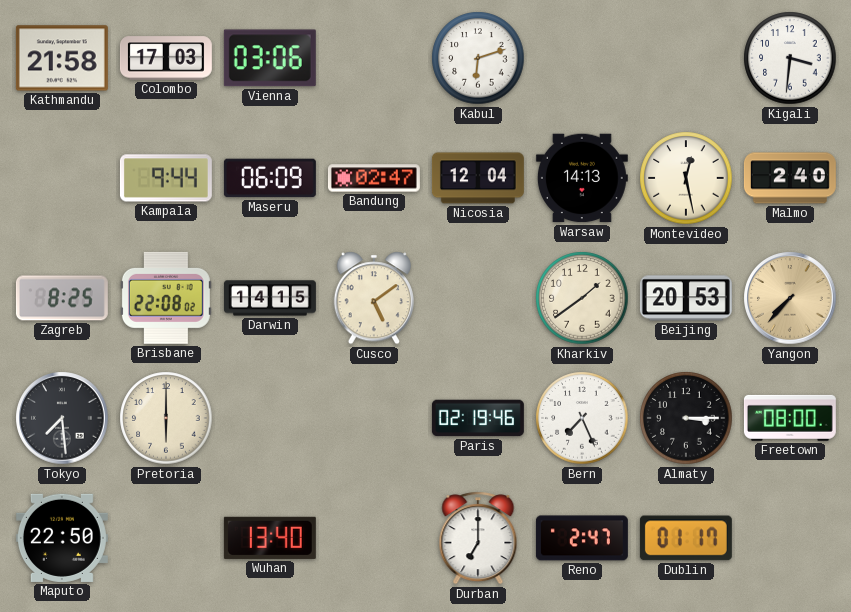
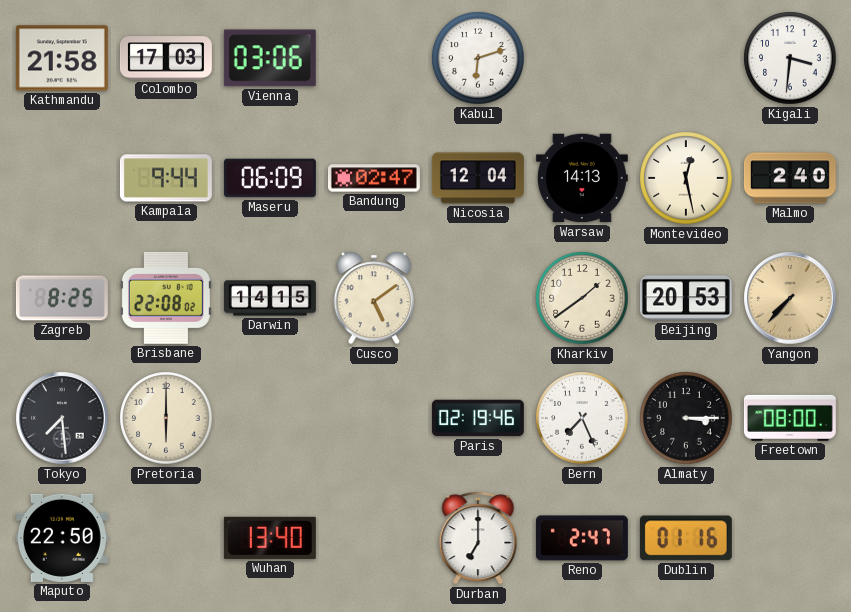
Dublin: 01:17 -> 01:16
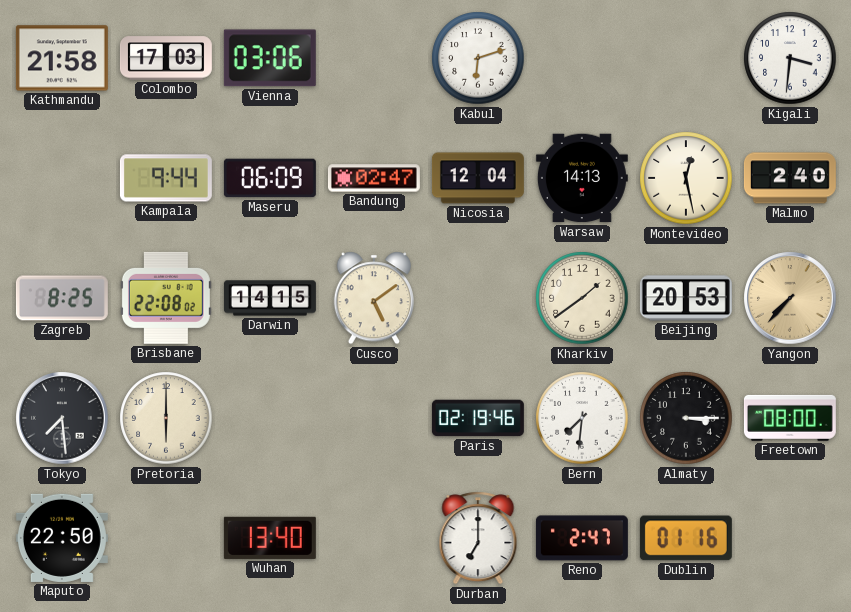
Bern: 7:26 -> 7:31
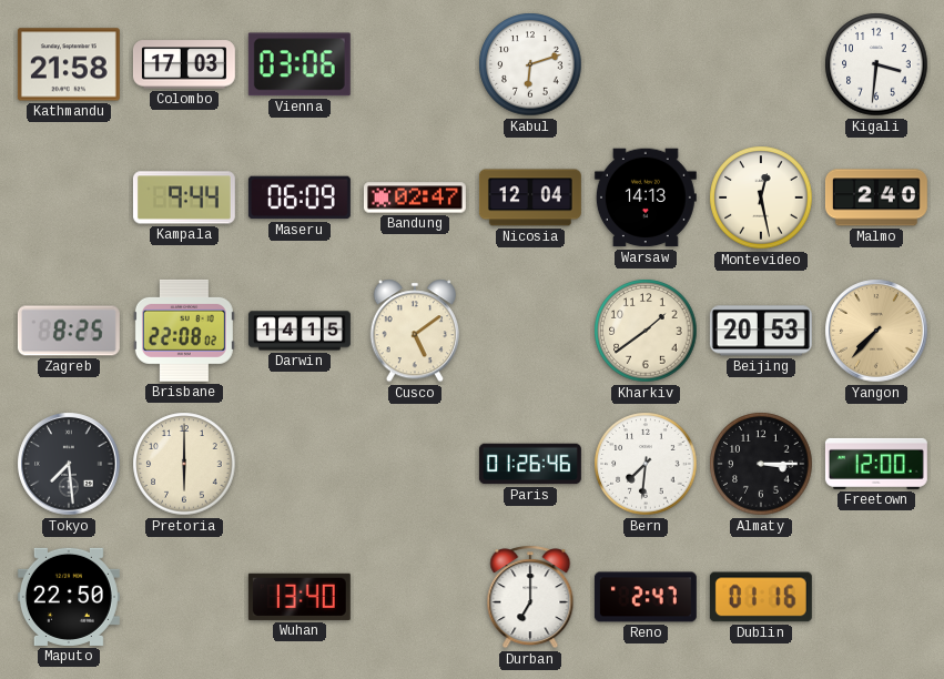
Paris: 02:19 -> 01:26
Freetown: 08:00 -> 12:00
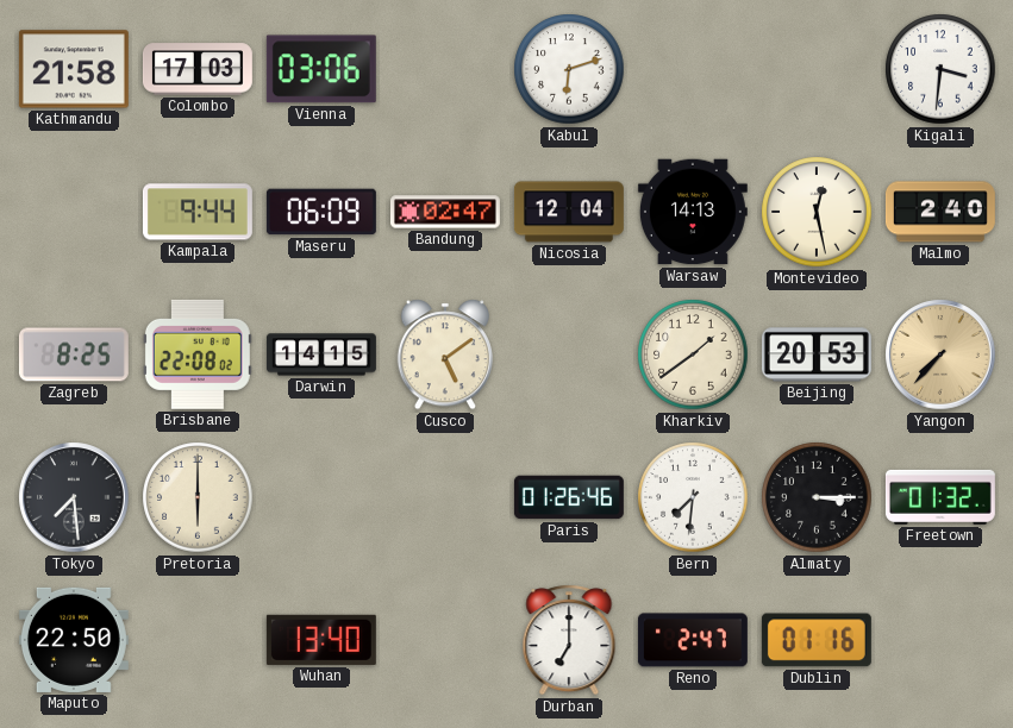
Freetown: 12:00 -> 01:32
